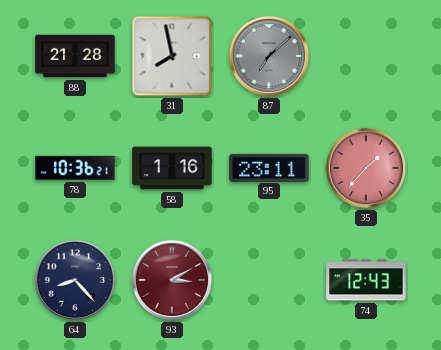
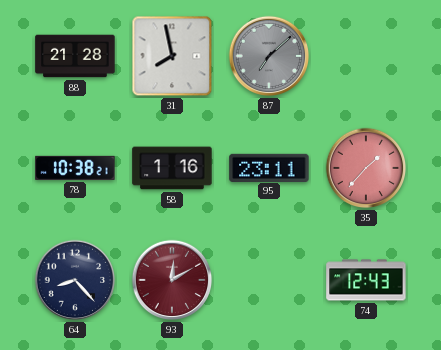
78: 10:36 -> 10:38
93: 3:10 -> 12:10
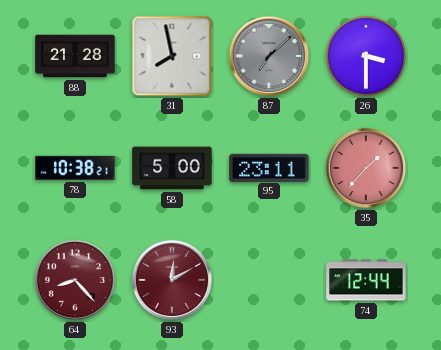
26: none -> 3:30
58: 1:16 -> 5:00
64 dial: navy -> burgundy
74: 12:43 -> 12:44
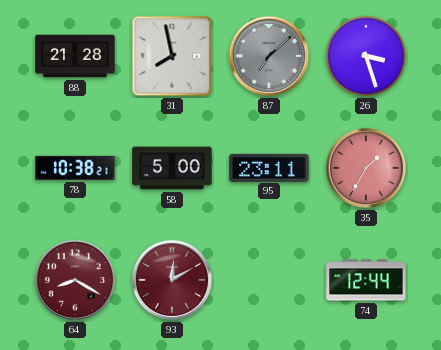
26: 3:30 -> 3:27
35: 1:37 -> 1:35
64: 8:23 -> 8:20
